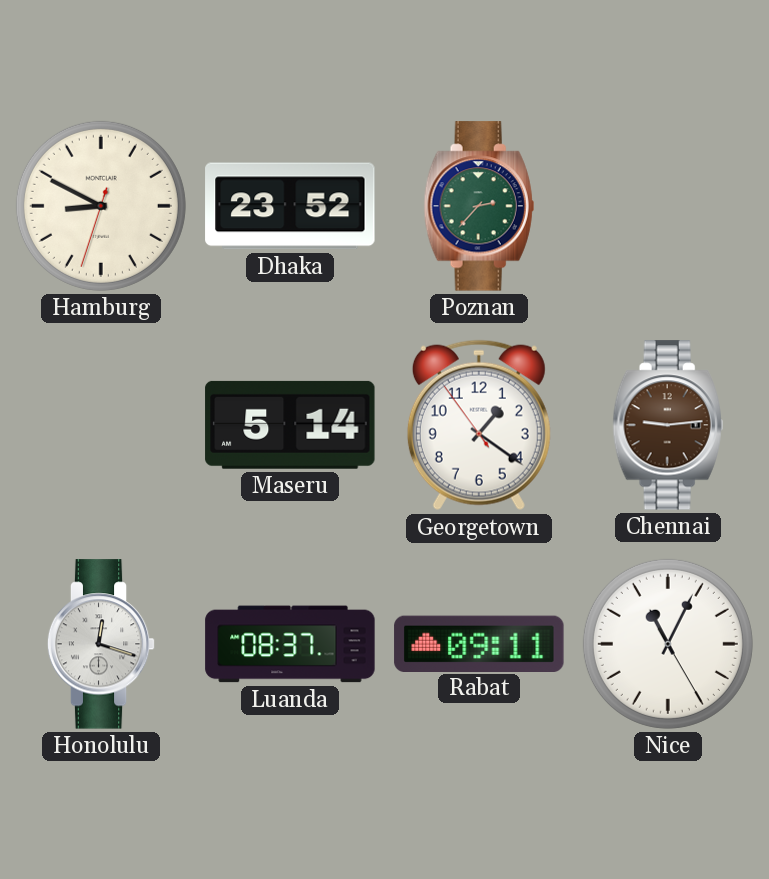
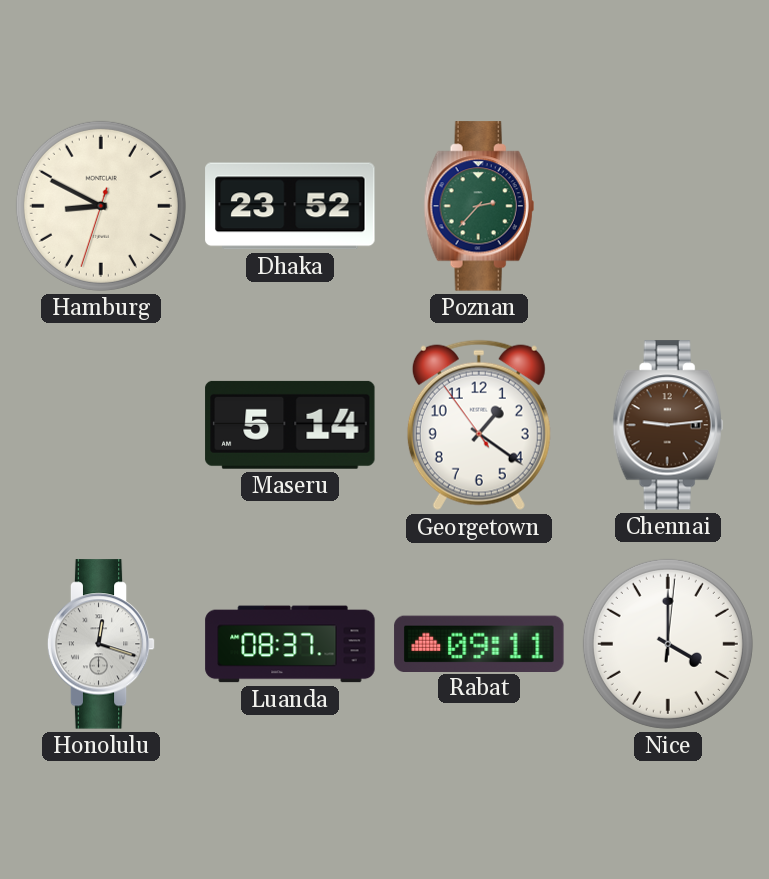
Nice: 11:04 -> 4:00
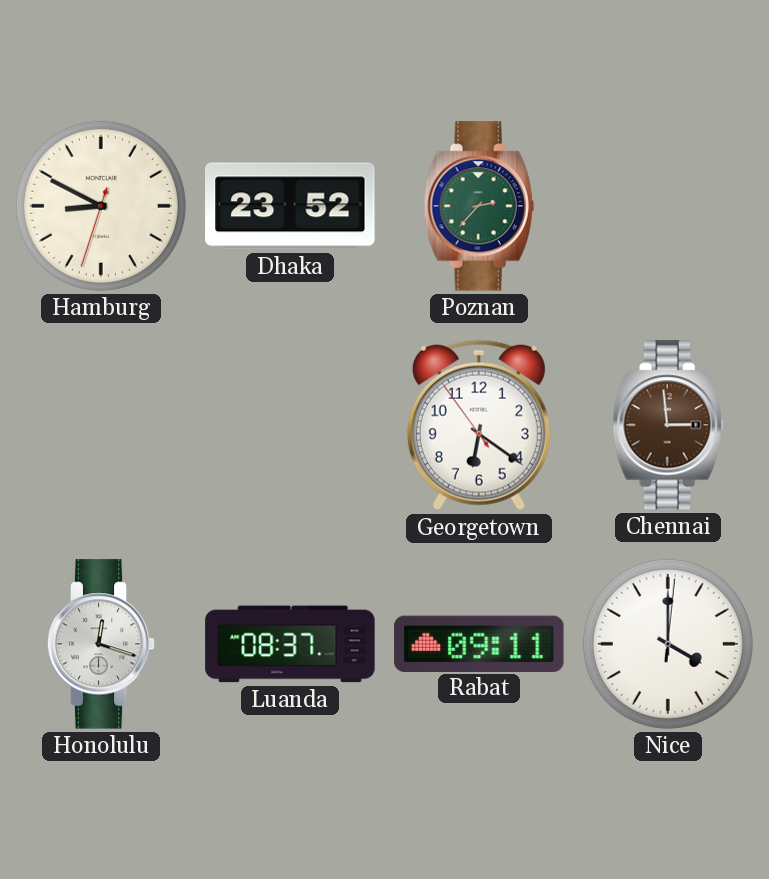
Maseru: 5:14 -> none
Georgetown: 1:20 -> 6:20
Chennai: 9:14 -> 2:59
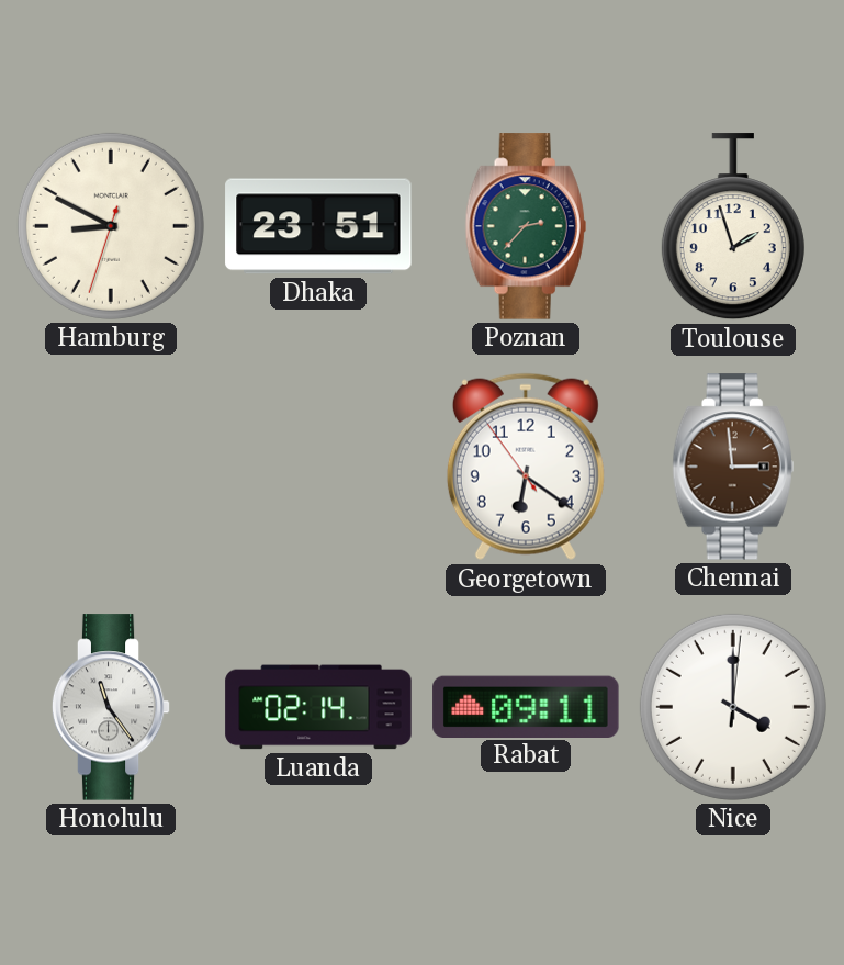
Dhaka: 23:52 -> 23:51
Toulouse: none -> 1:57
Honolulu: 12:18 -> 11:24
Luanda: 08:37 -> 02:14
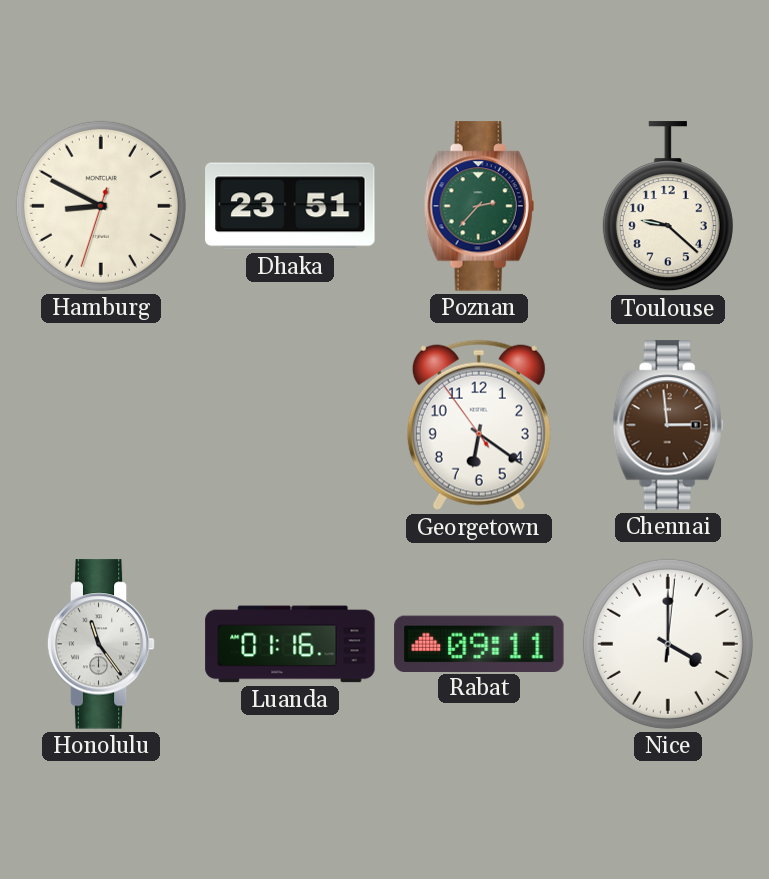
Toulouse: 1:57 -> 9:22
Luanda: 02:14 -> 01:16
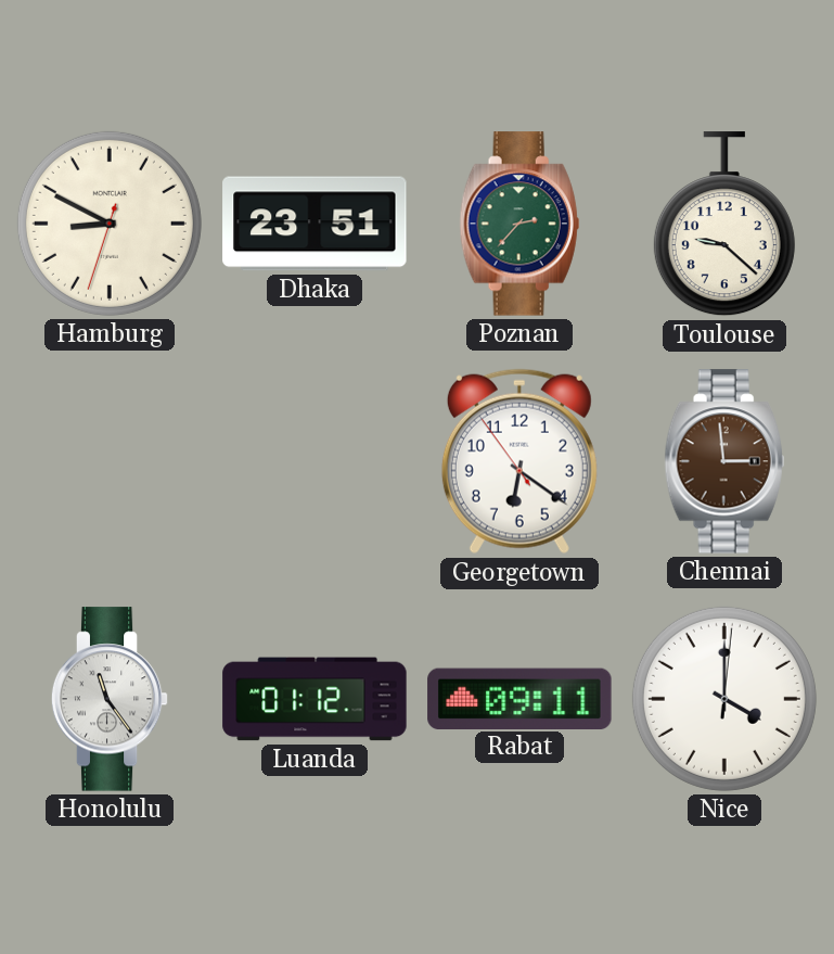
Luanda: 01:16 -> 01:12
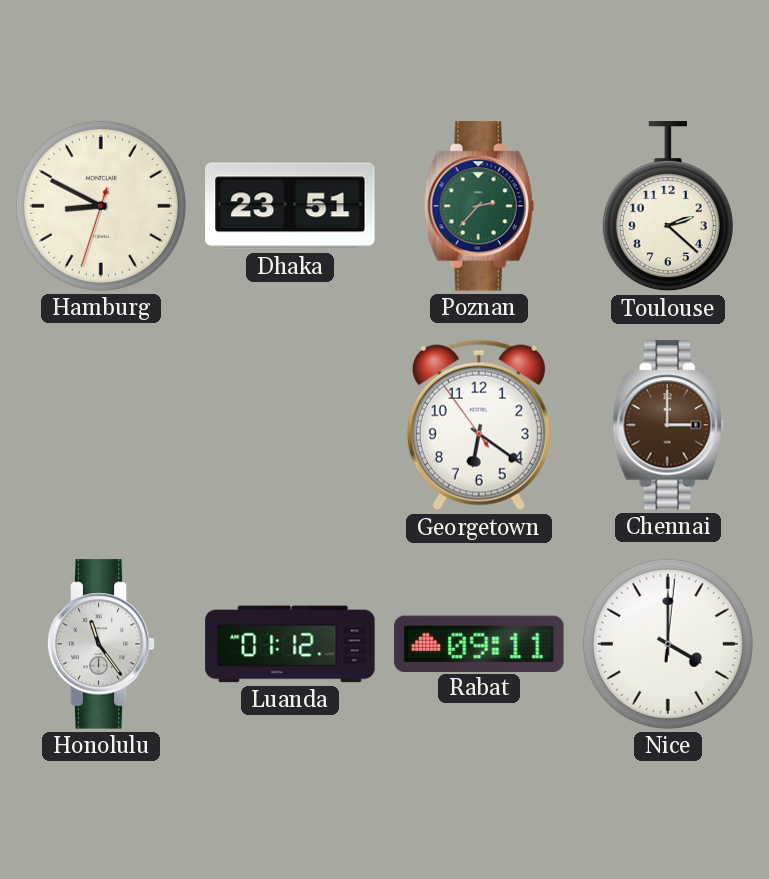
Toulouse: 9:22 -> 2:22
Chennai: 2:59 -> 3:00
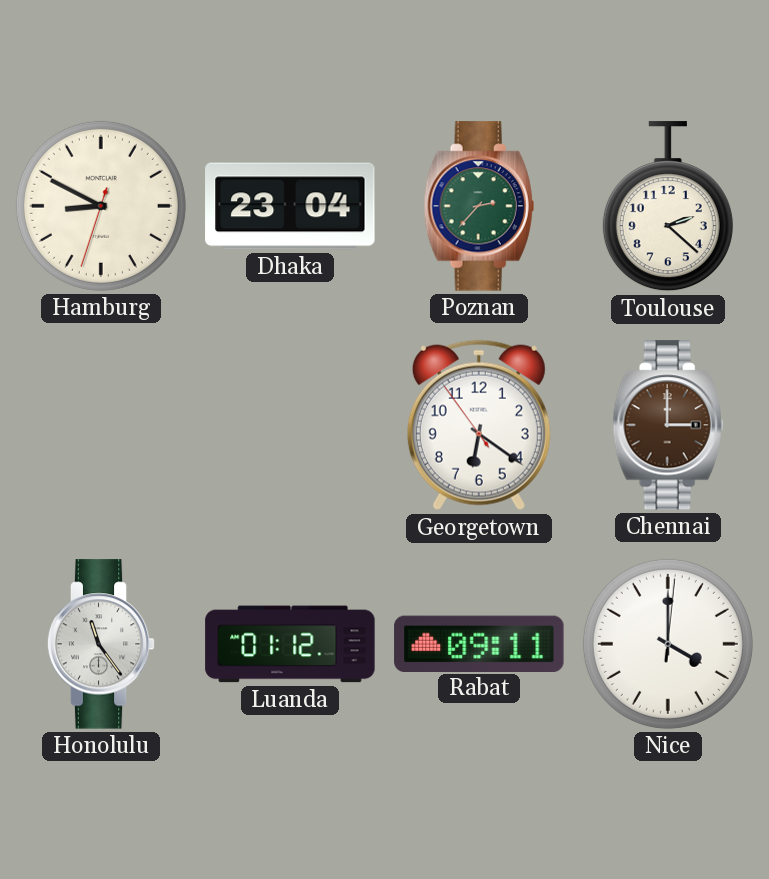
Dhaka: 23:51 -> 23:04
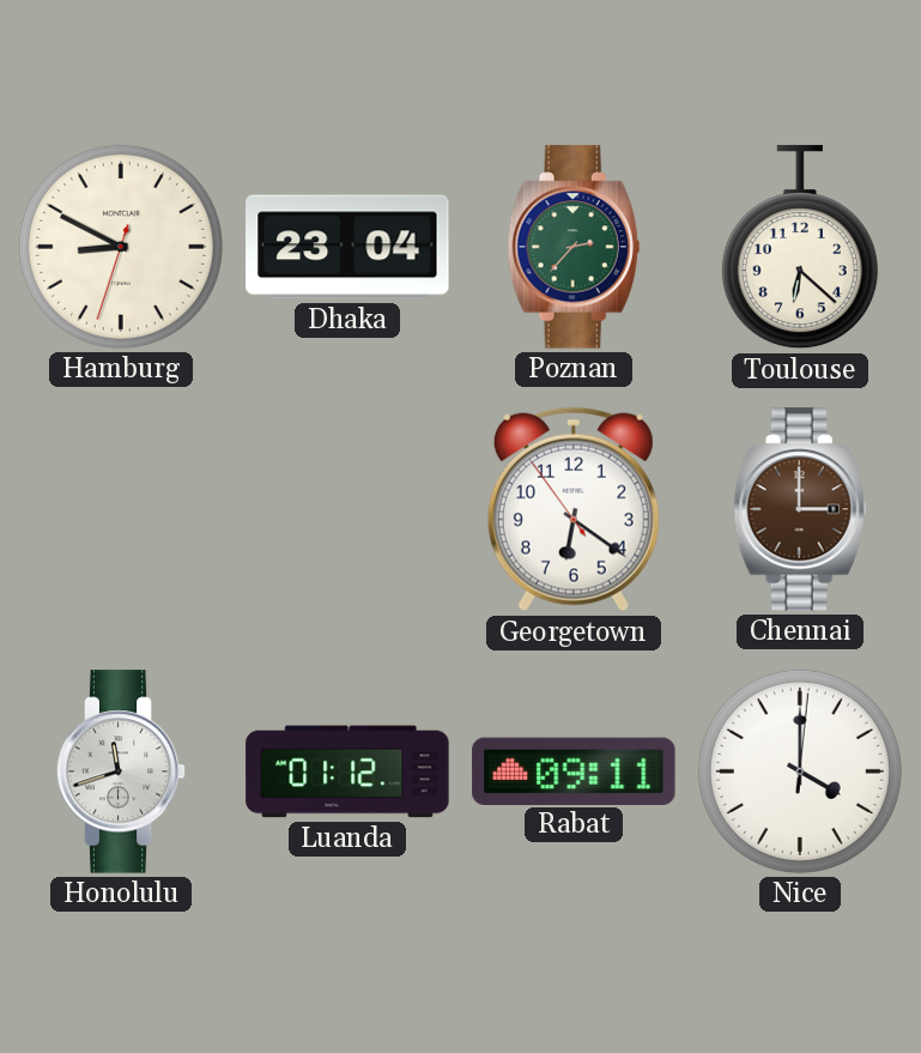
Toulouse: 2:22 -> 6:22
Honolulu: 11:24 -> 11:42
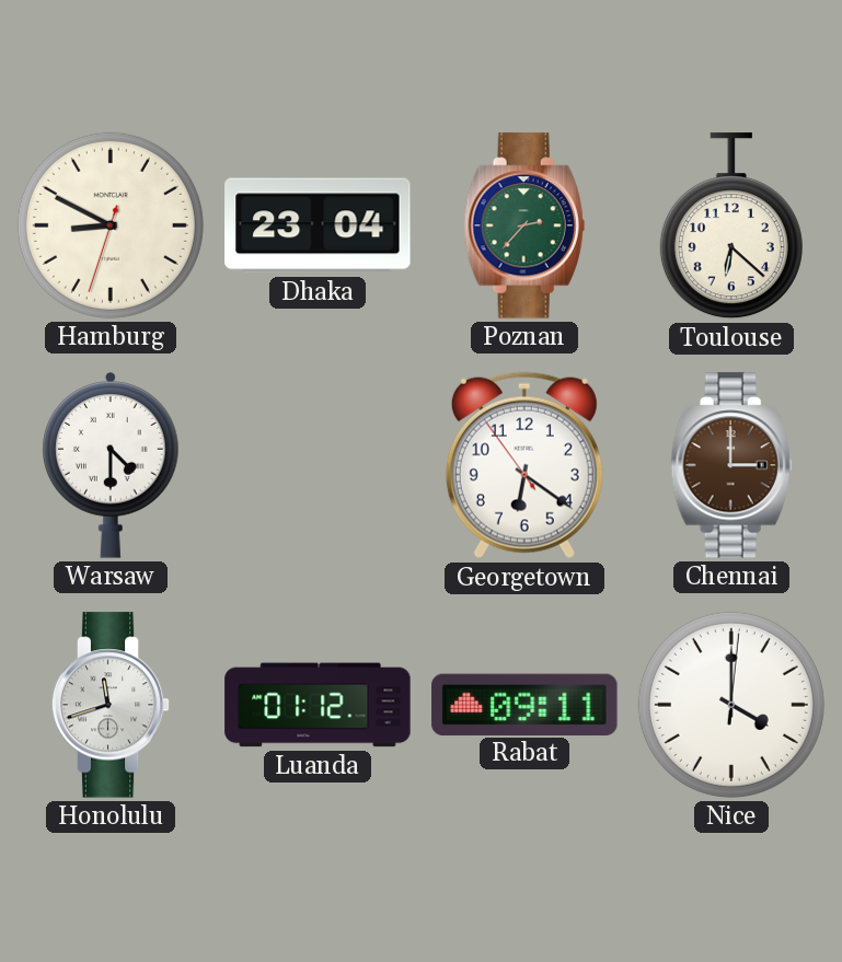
Warsaw: none -> 4:30
